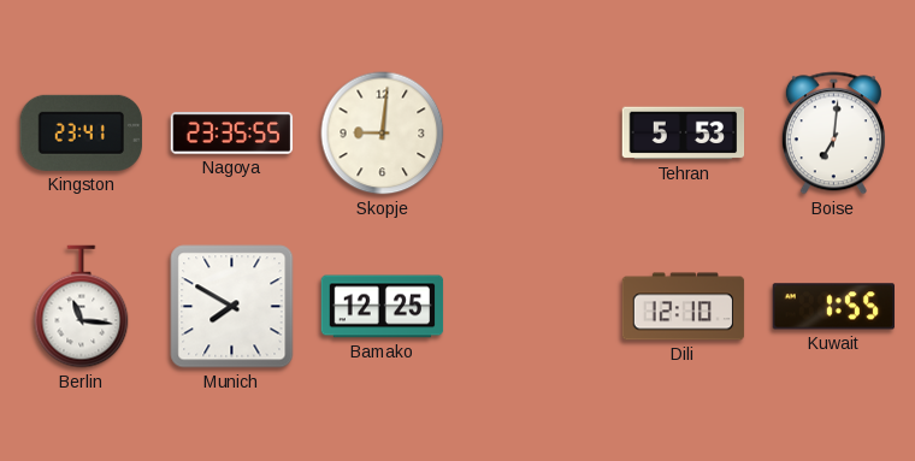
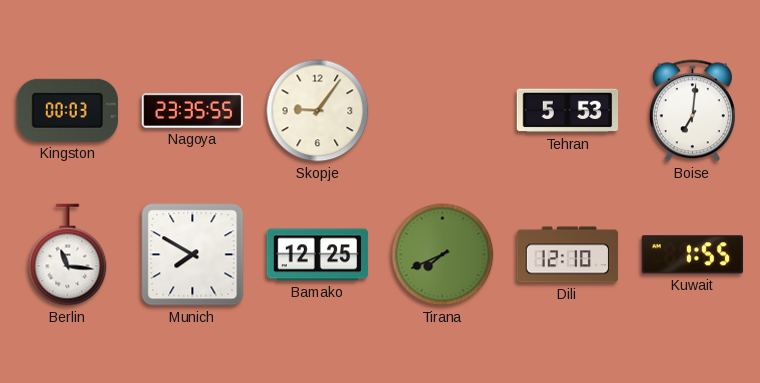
Kingston: 23:41 -> 00:03
Skopje: 9:01 -> 9:06
Tirana: none -> 7:41
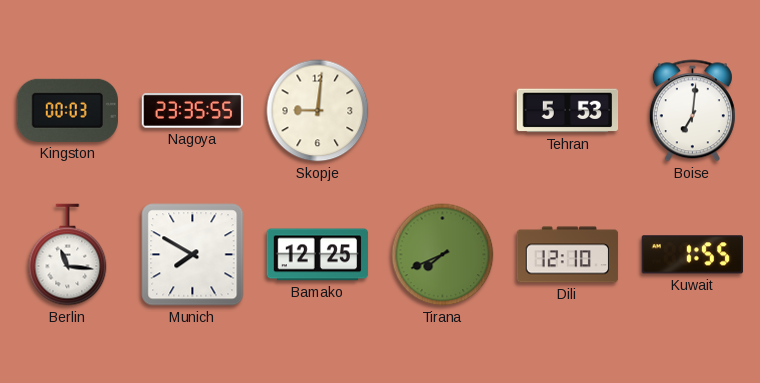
Skopje: 9:06 -> 9:01
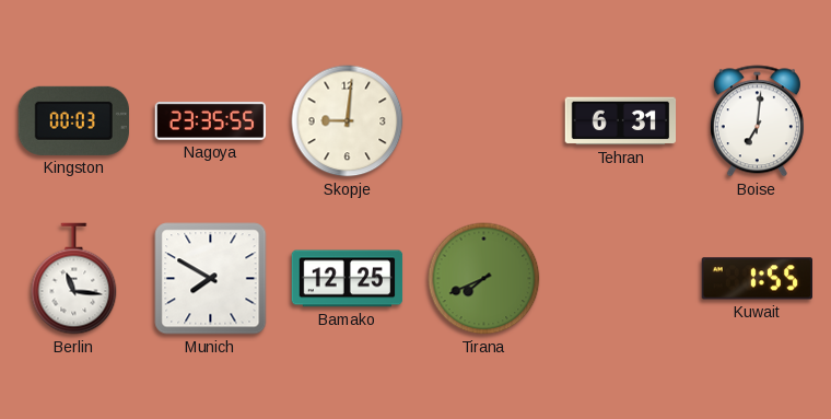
Tehran: 5:53 -> 6:31
Dili: 12:10 -> none
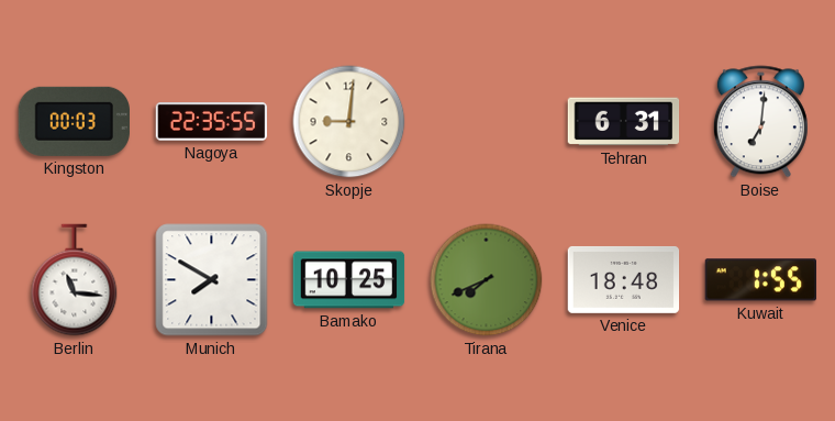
Nagoya: 23:35 -> 22:35
Bamako: 12:25 -> 10:25
Venice: none -> 18:48
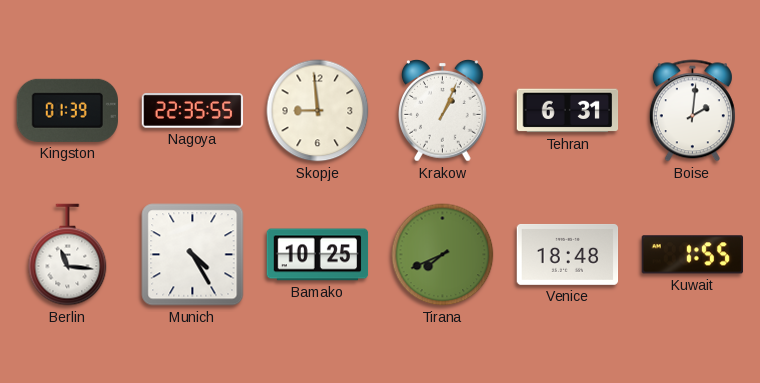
Kingston: 00:03 -> 01:39
Skopje: 9:01 -> 8:59
Krakow: none -> 1:04
Boise: 7:01 -> 2:01
Munich: 7:50 -> 4:25
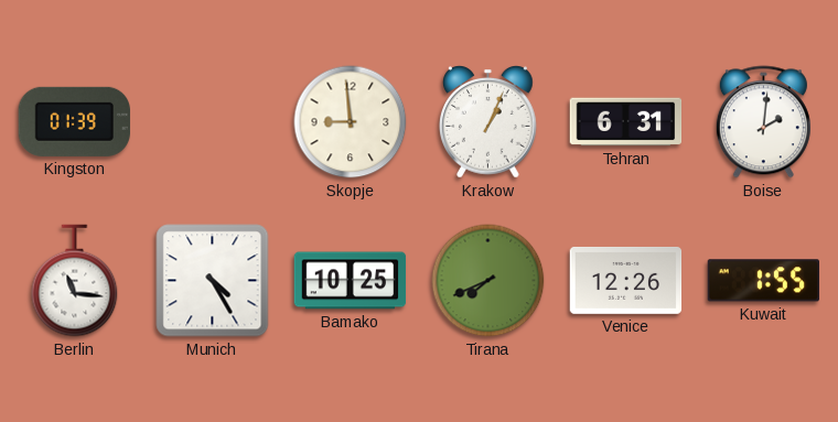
Nagoya: 22:35 -> none
Venice: 18:48 -> 12:26
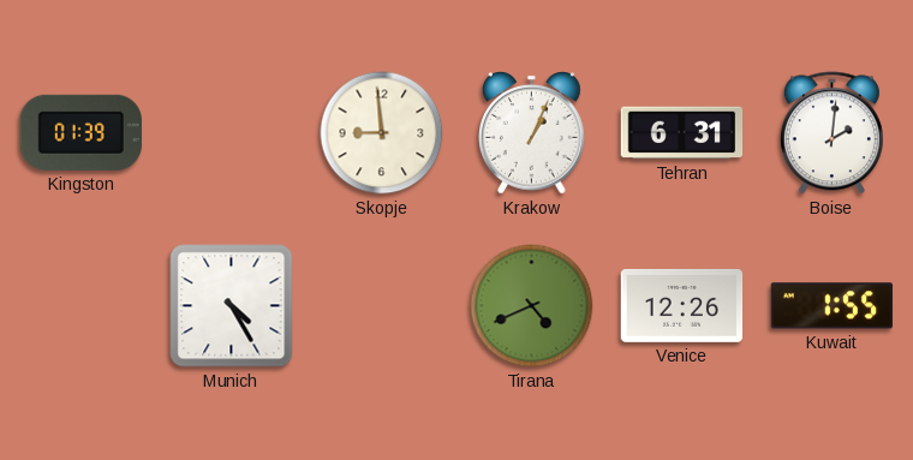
Berlin: 11:16 -> none
Bamako: 10:25 -> none
Tirana: 7:41 -> 4:41
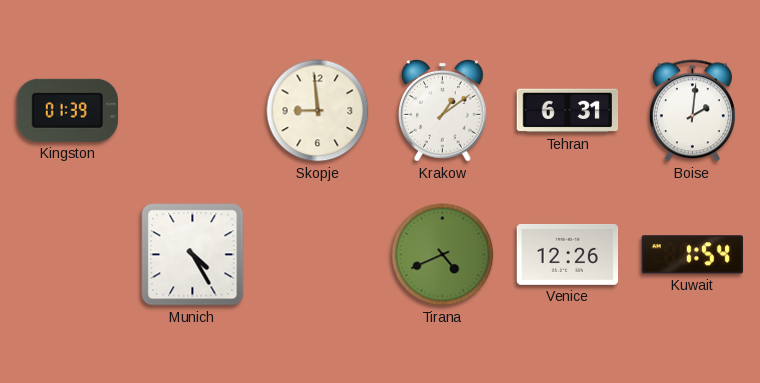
Krakow: 1:04 -> 1:09
Kuwait: 1:55 -> 1:54
